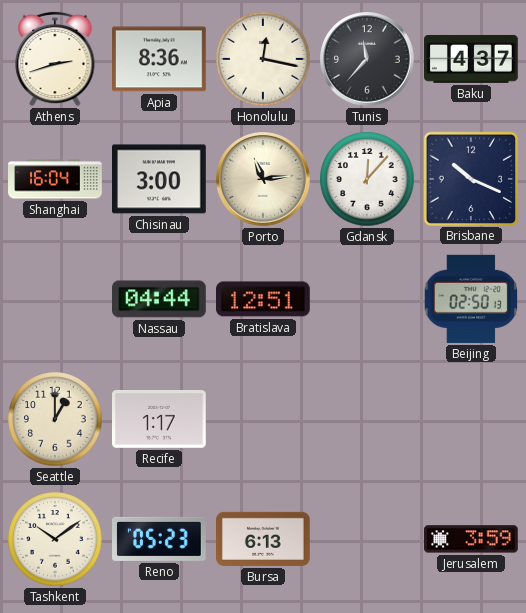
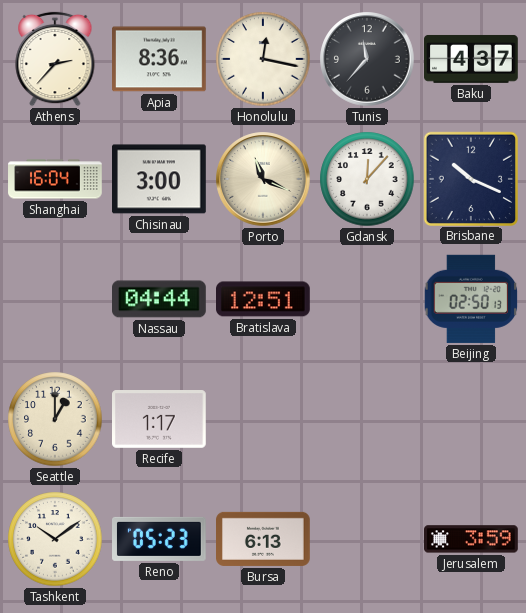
Athens: 2:42 -> 2:37
Porto: 11:14 -> 11:19
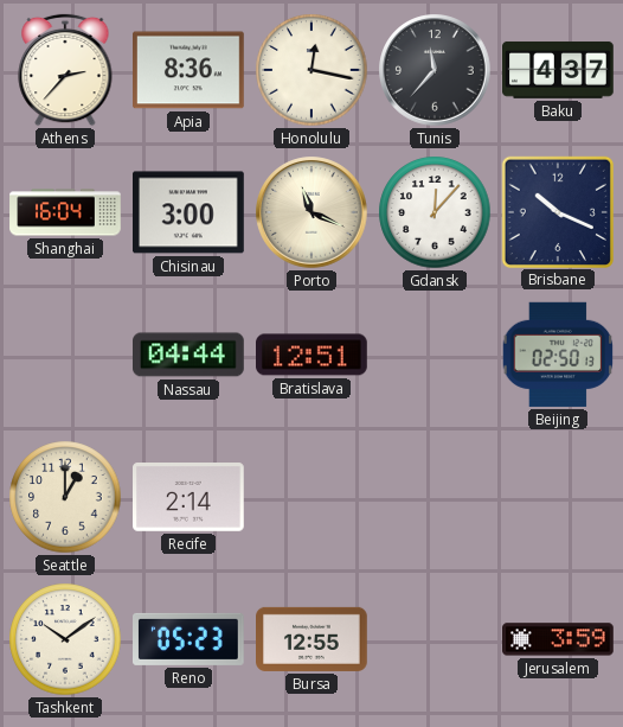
Recife: 1:17 -> 2:14
Bursa: 6:13 -> 12:55
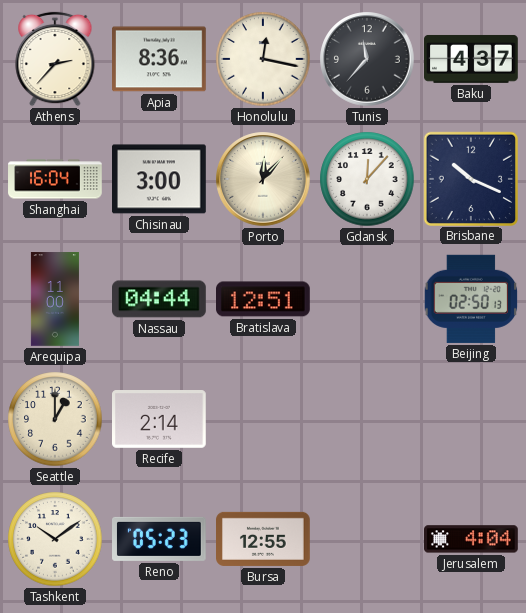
Porto: 11:19 -> 12:07
Arequipa: none -> 11:00
Jerusalem: 3:59 -> 4:04
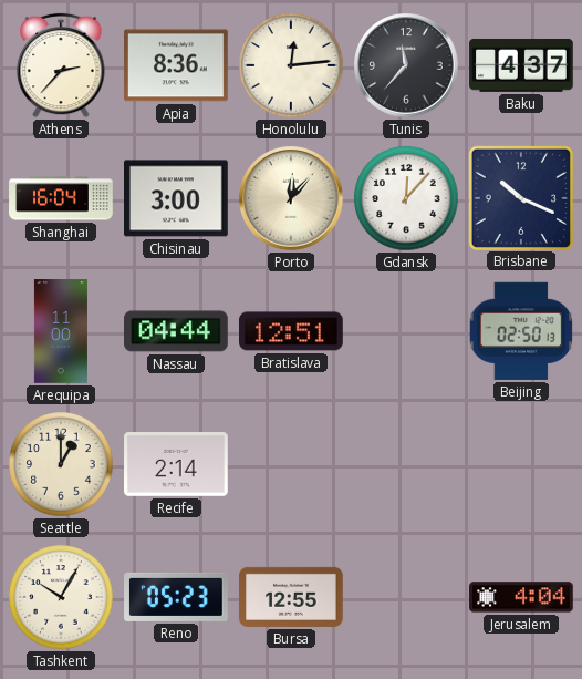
Honolulu: 12:17 -> 12:14
Tashkent: 10:09 -> 10:05
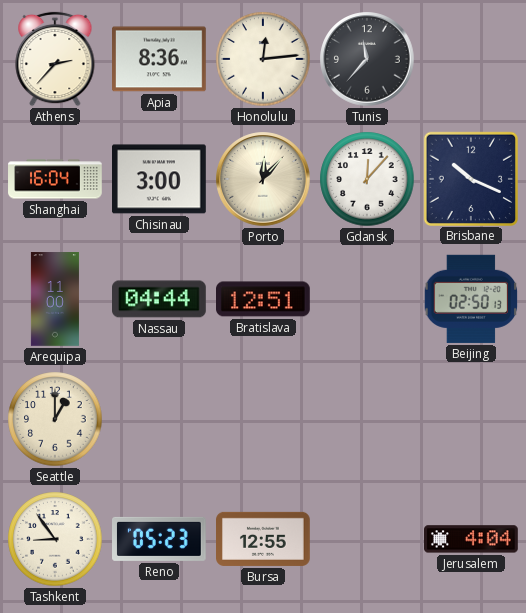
Baku: 4:37 -> none
Recife: 2:14 -> none
Tashkent: 10:05 -> 8:54
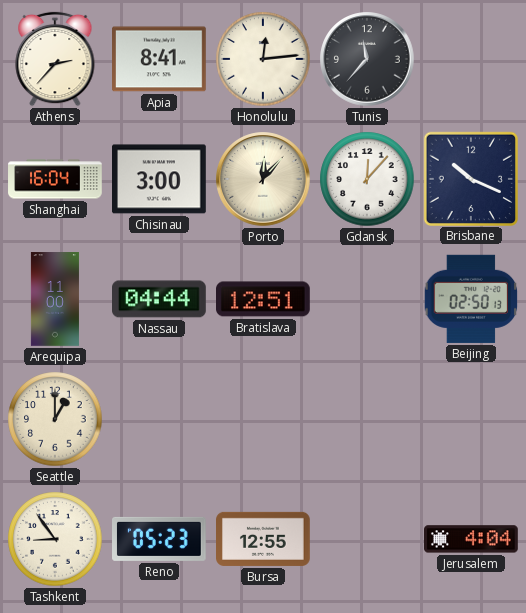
Apia: 8:36 -> 8:41
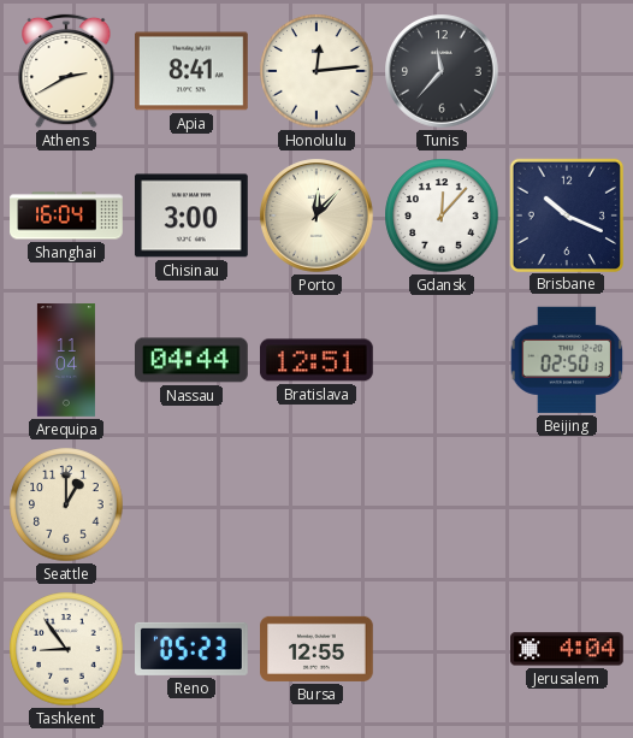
Athens: 2:37 -> 2:40
Arequipa: 11:00 -> 11:04
